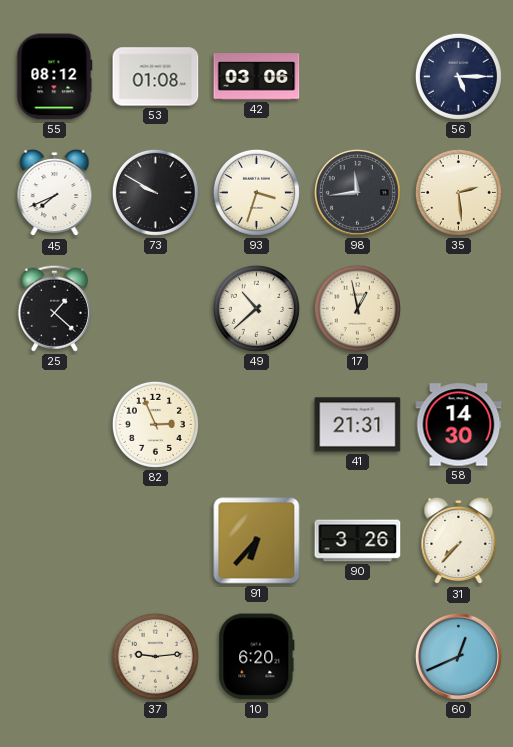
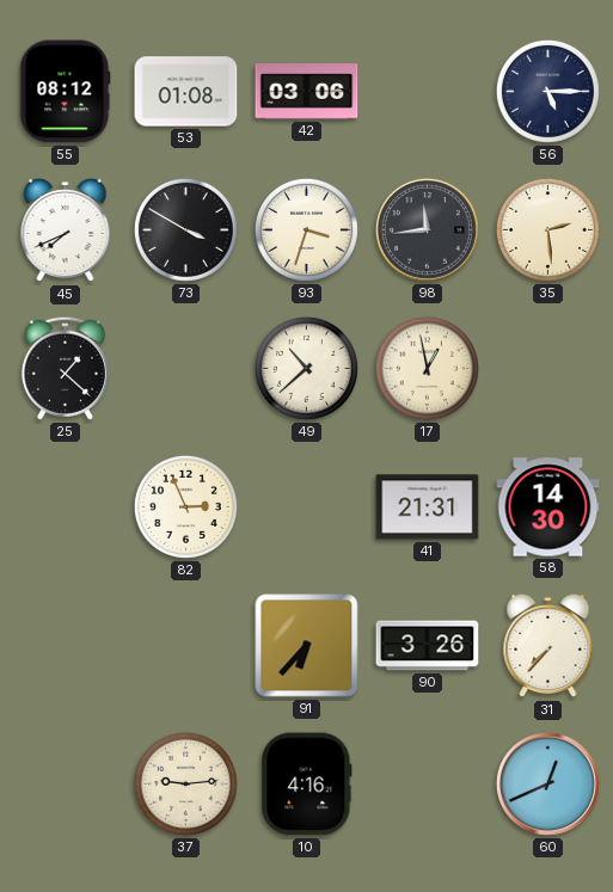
73: 9:50 -> 3:50
10: 6:20 -> 4:16
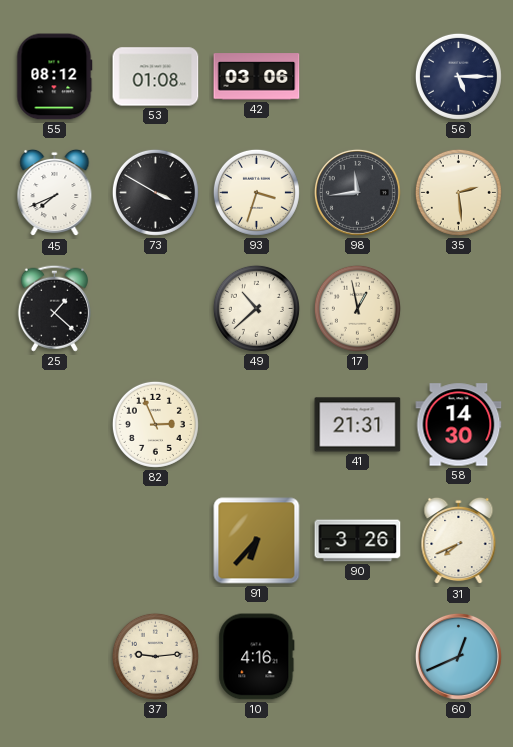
31: 7:37 -> 7:41
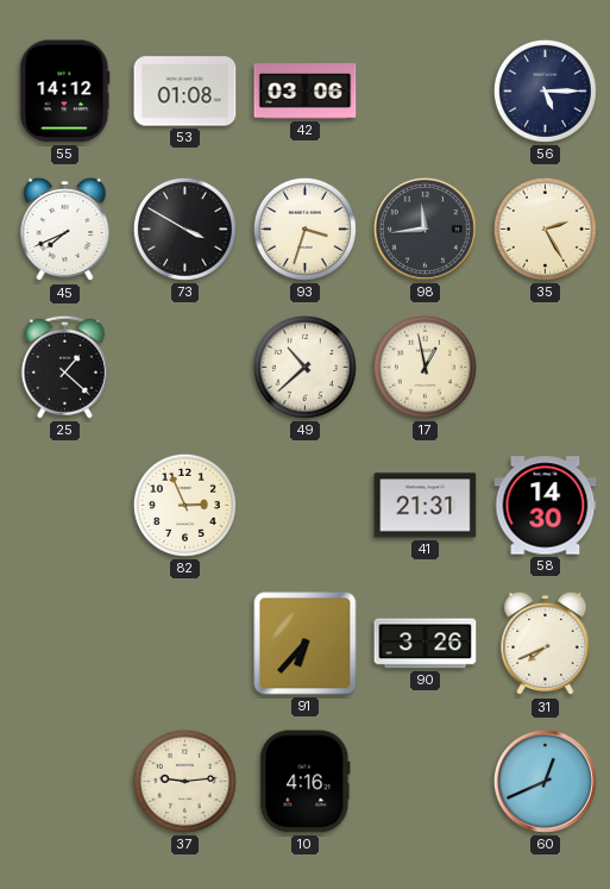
55: 08:12 -> 14:12
35: 2:29 -> 2:25
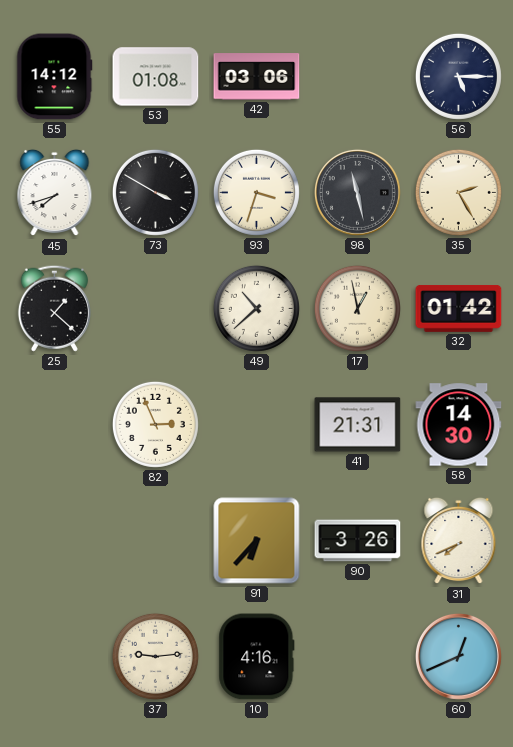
45: 7:41 -> 7:42
98: 11:44 -> 11:28
32: none -> 01:42
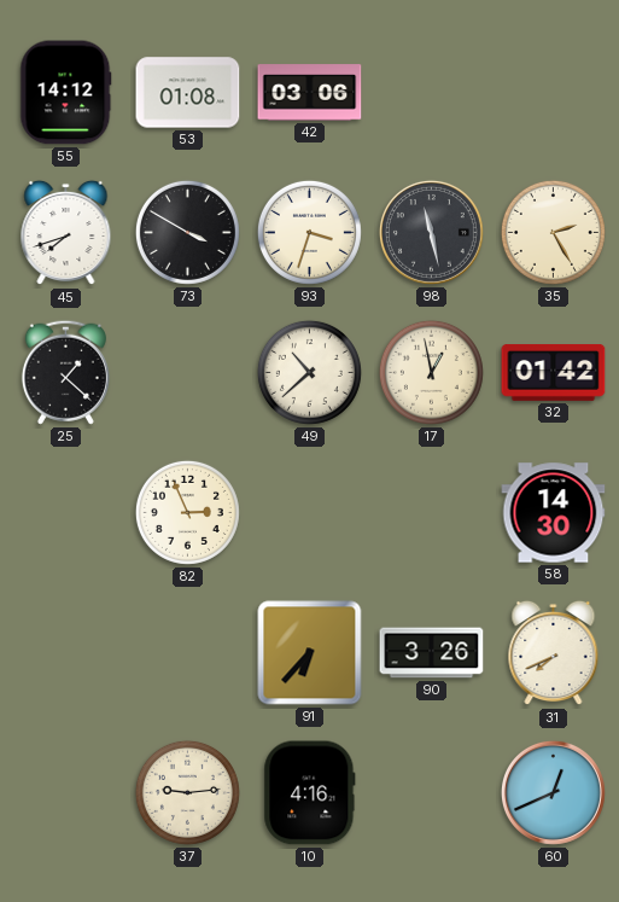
56: 5:15 -> none
41: 21:31 -> none
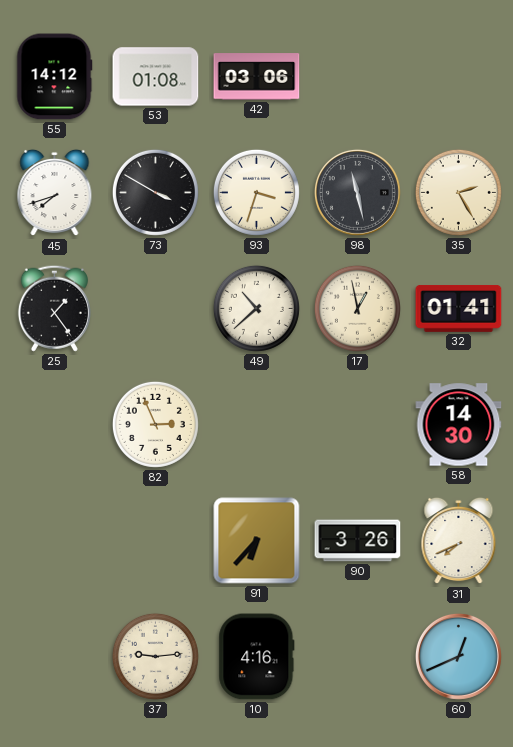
25: 1:22 -> 1:24
32: 01:42 -> 01:41
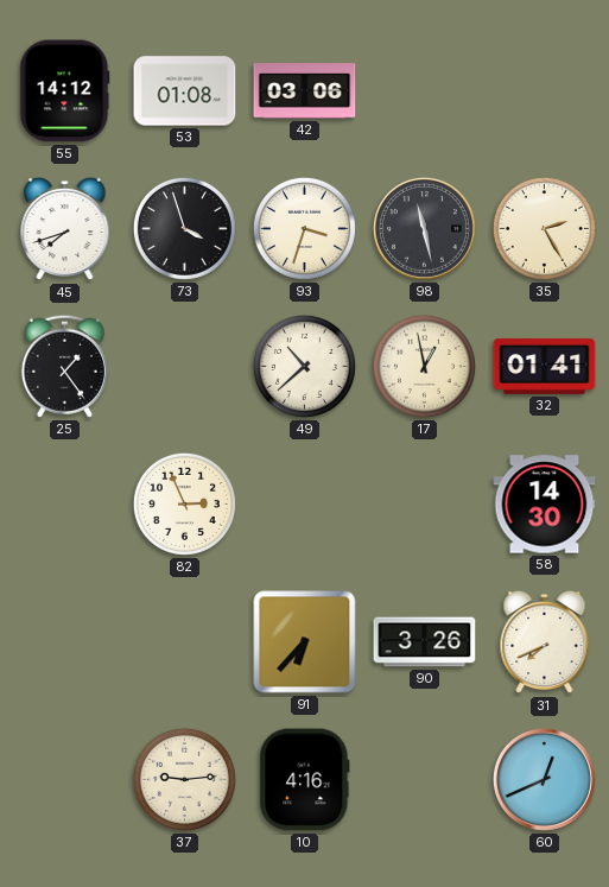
73: 3:50 -> 3:57
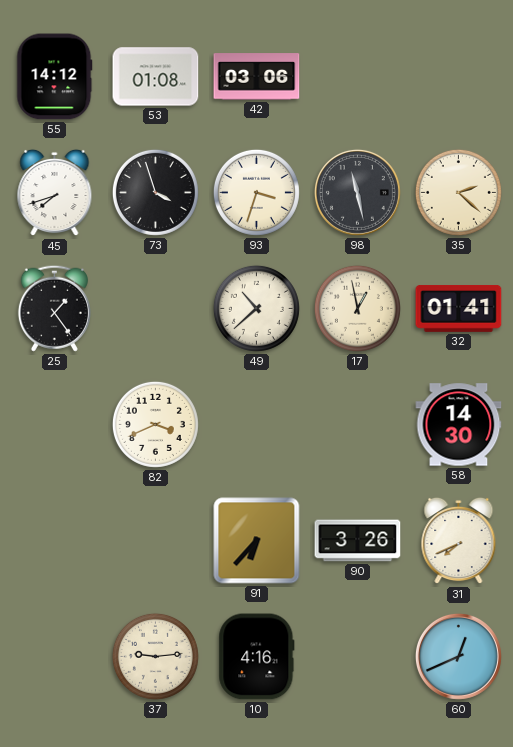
35: 2:25 -> 2:22
82: 2:56 -> 3:41
